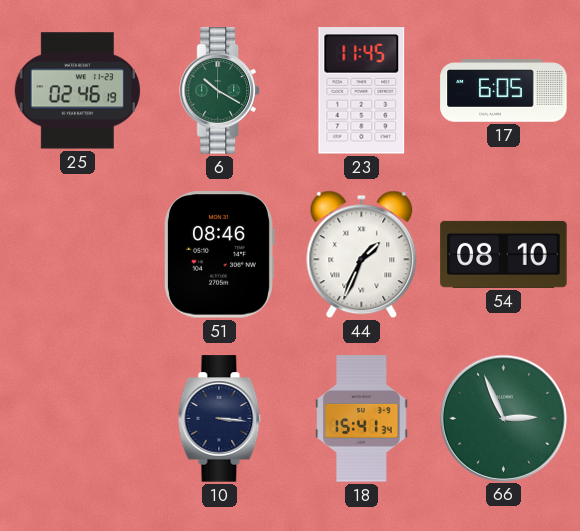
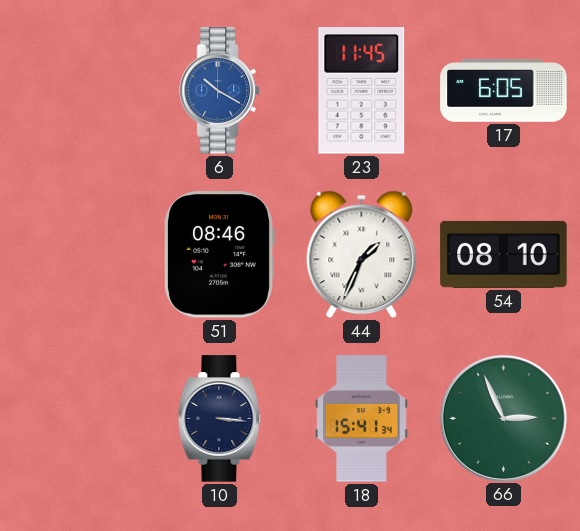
25: 02:46 -> none
6 dial: green -> blue
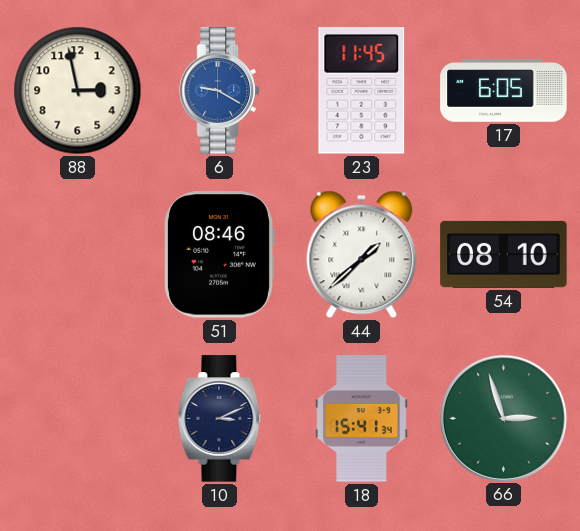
88: none -> 2:58
6: 10:20 -> 9:20
44: 1:34 -> 1:38
10: 3:16 -> 3:11
66: 2:56 -> 2:57
